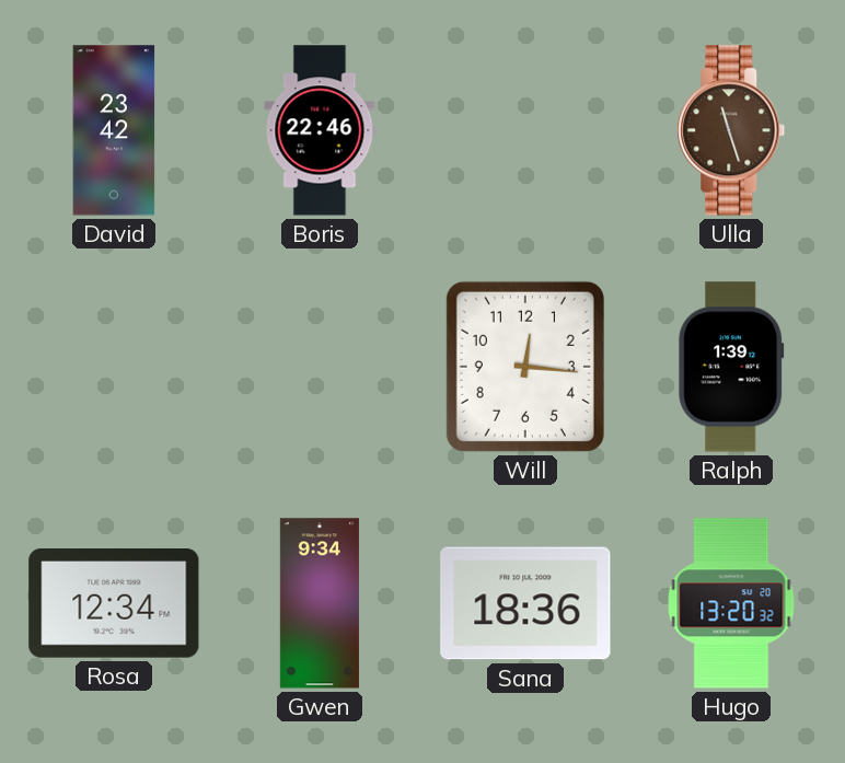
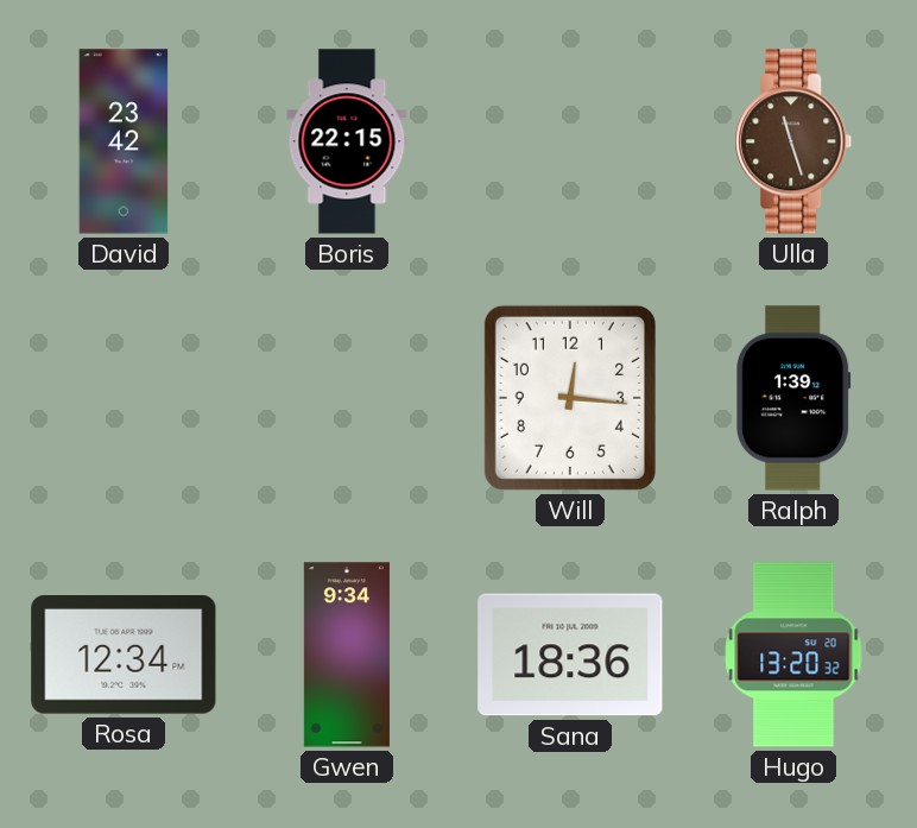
Boris: 22:46 -> 22:15
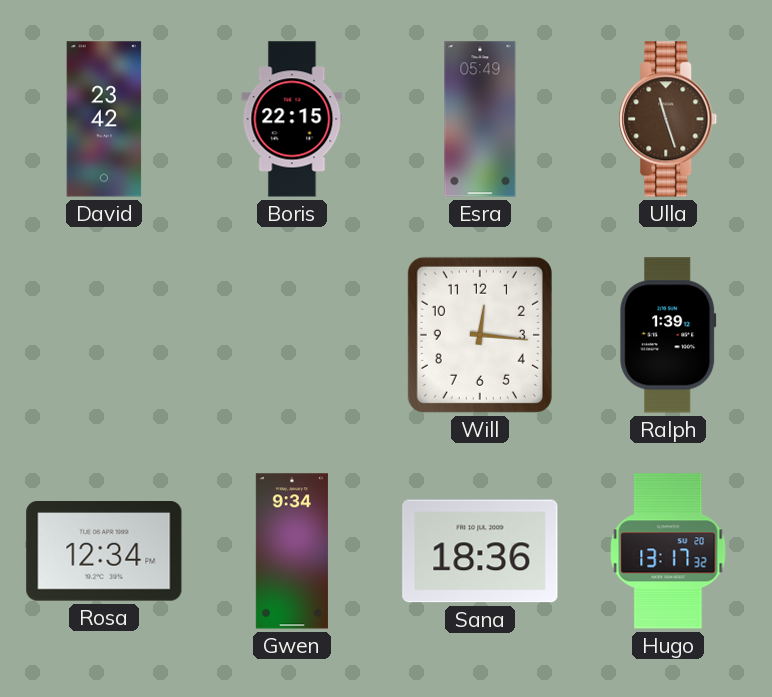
Esra: none -> 05:49
Hugo: 13:20 -> 13:17
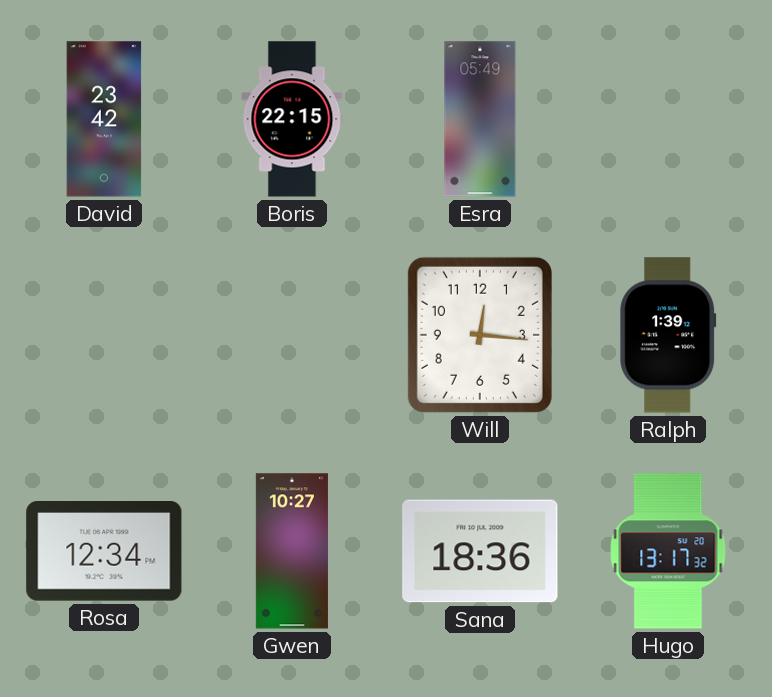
Ulla: 11:27 -> none
Gwen: 9:34 -> 10:27
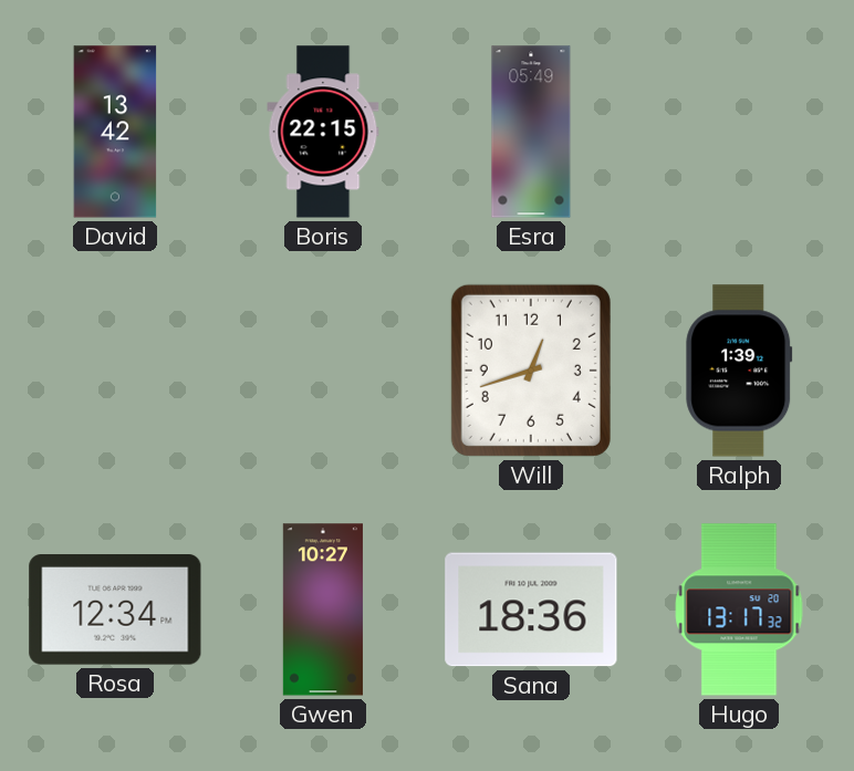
David: 23:42 -> 13:42
Will: 12:16 -> 12:42
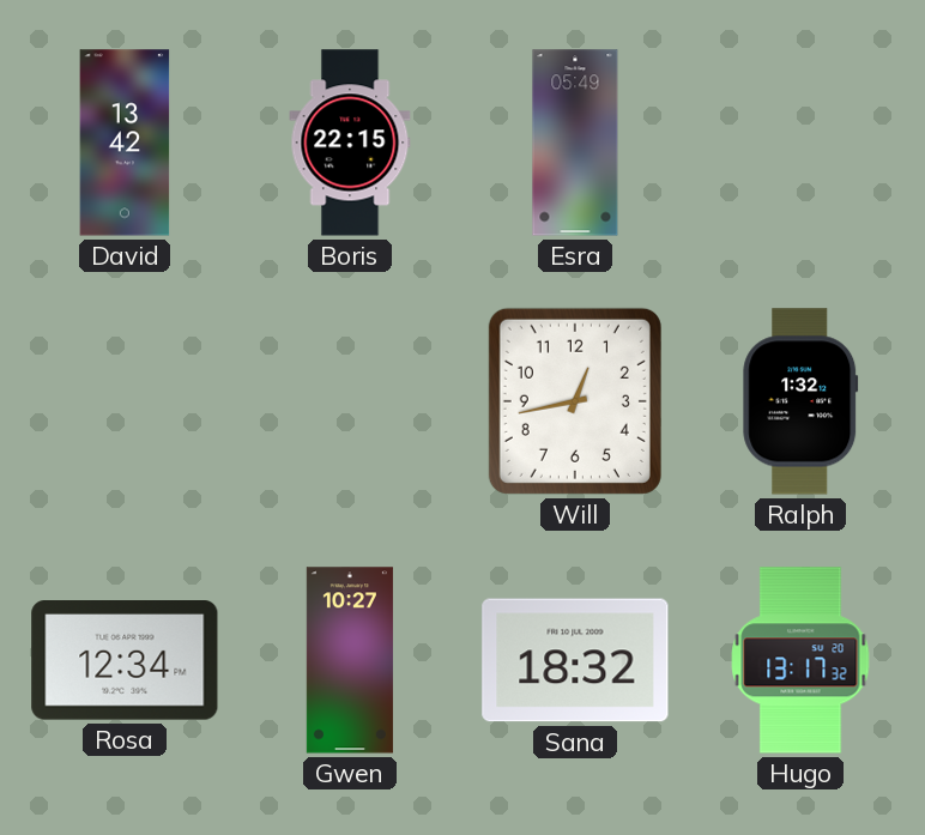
Will: 12:42 -> 12:43
Ralph: 1:39 -> 1:32
Sana: 18:36 -> 18:32
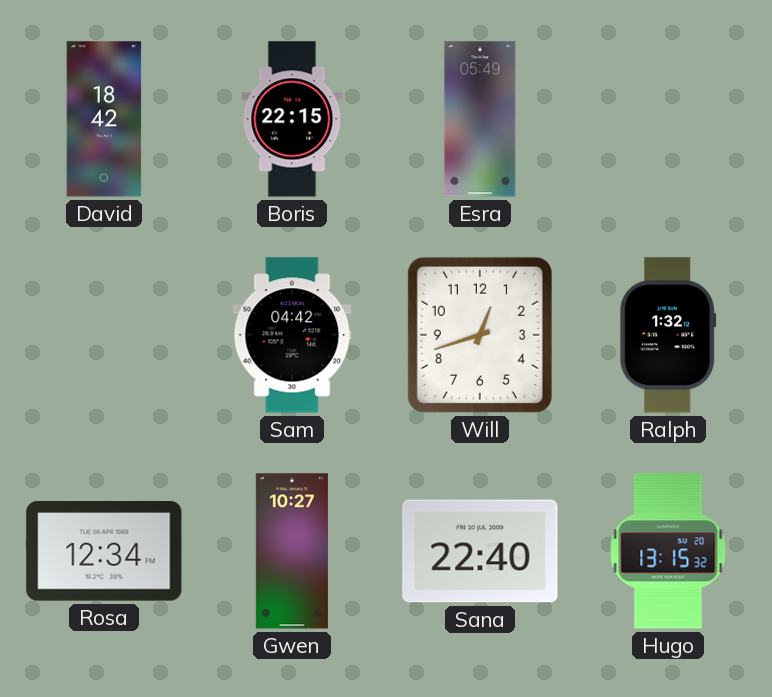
David: 13:42 -> 18:42
Sam: none -> 04:42
Will: 12:43 -> 12:42
Sana: 18:32 -> 22:40
Hugo: 13:17 -> 13:15
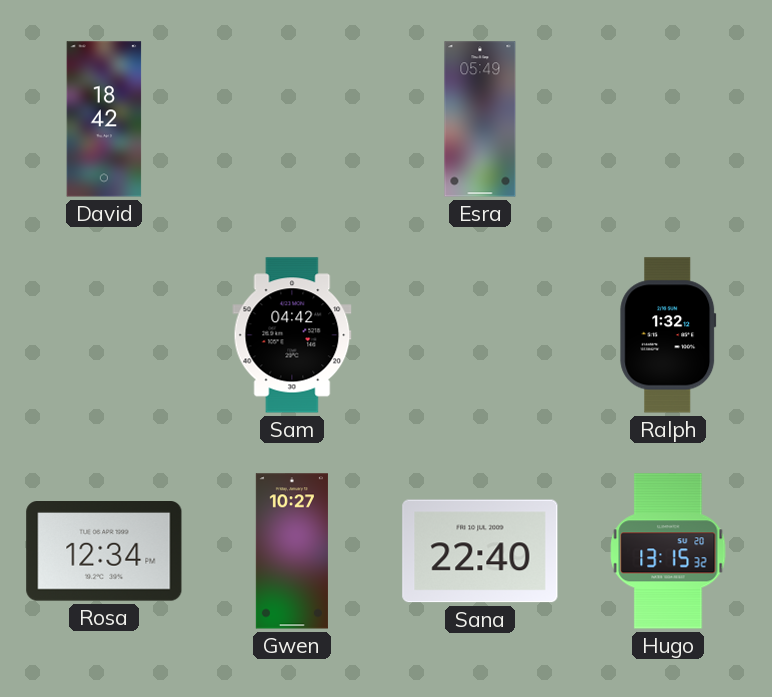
Boris: 22:15 -> none
Will: 12:42 -> none
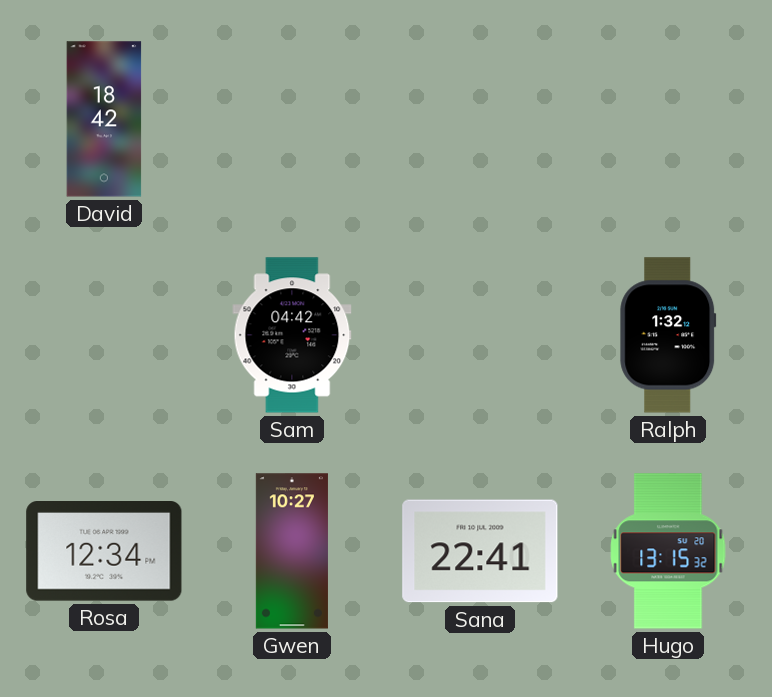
Esra: 05:49 -> none
Sana: 22:40 -> 22:41
